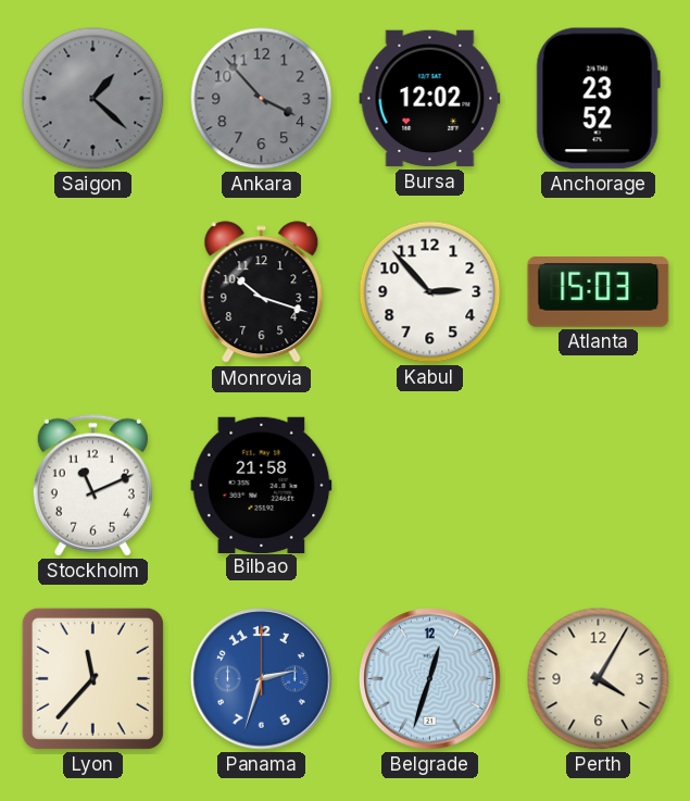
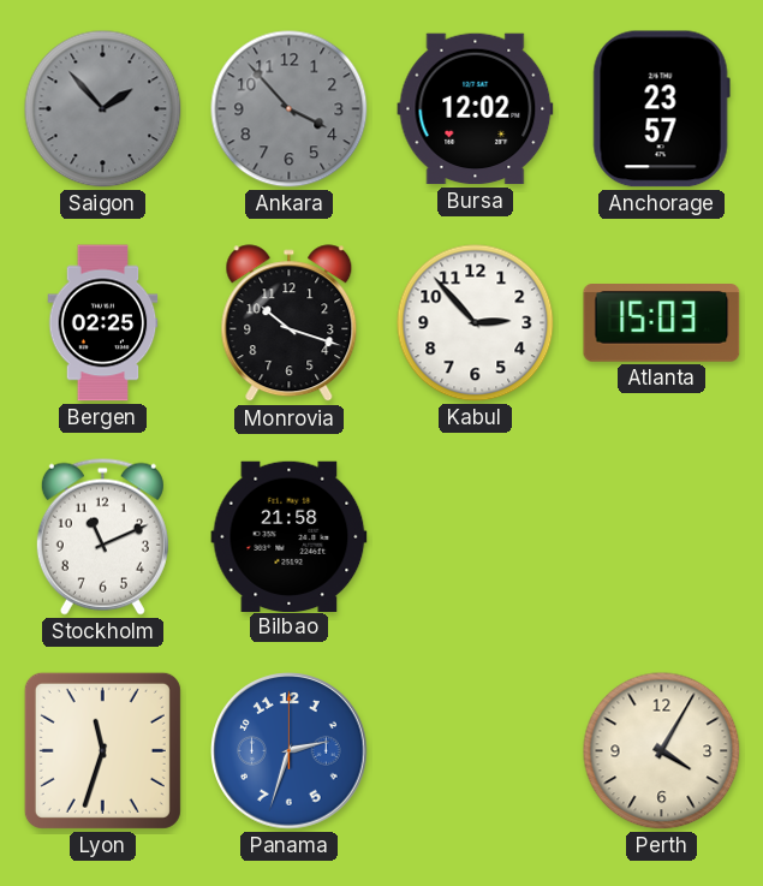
Saigon: 1:22 -> 1:53
Anchorage: 23:52 -> 23:57
Bergen: none -> 02:25
Lyon: 11:37 -> 11:33
Belgrade: 12:33 -> none
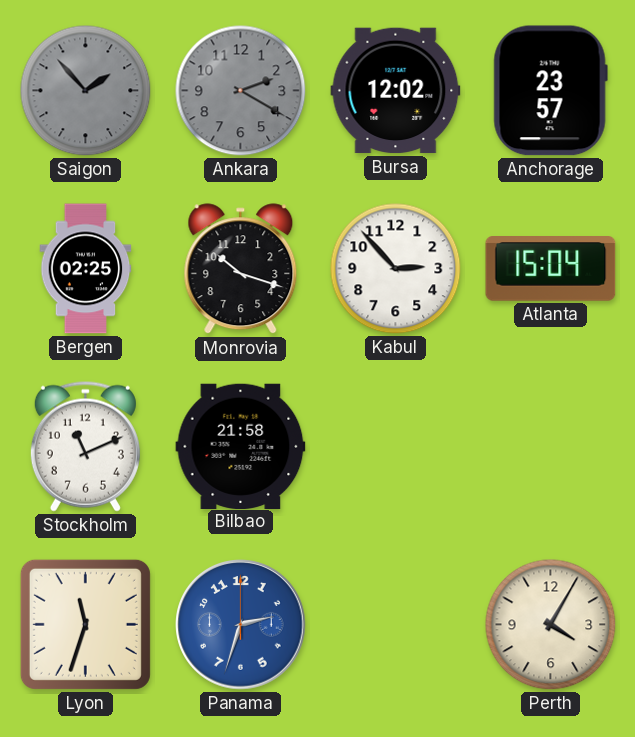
Ankara: 3:53 -> 2:20
Atlanta: 15:03 -> 15:04
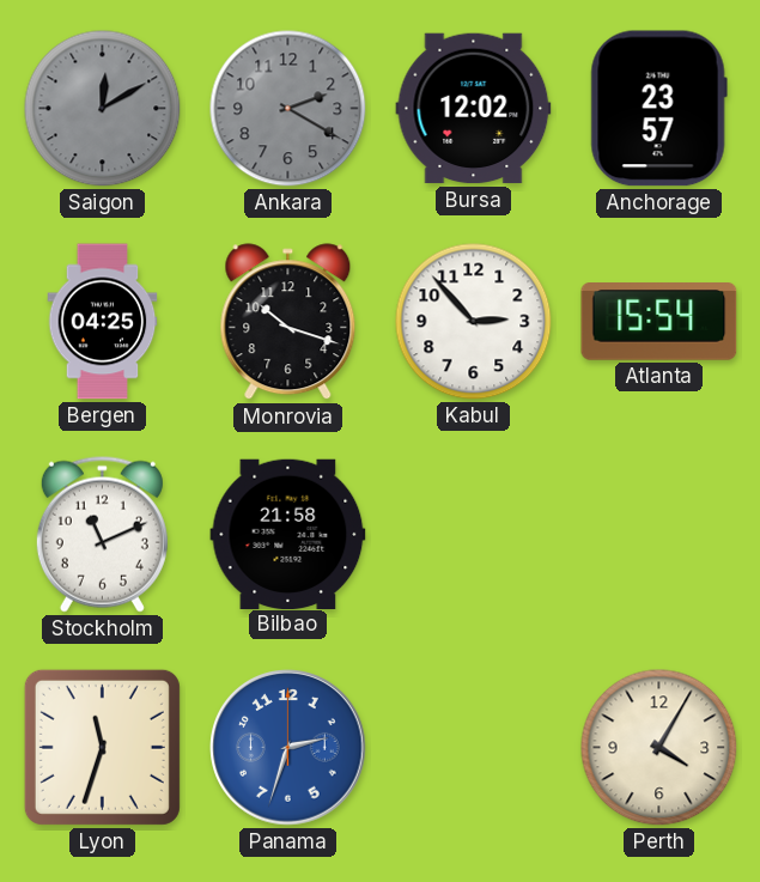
Saigon: 1:53 -> 12:10
Bergen: 02:25 -> 04:25
Atlanta: 15:04 -> 15:54
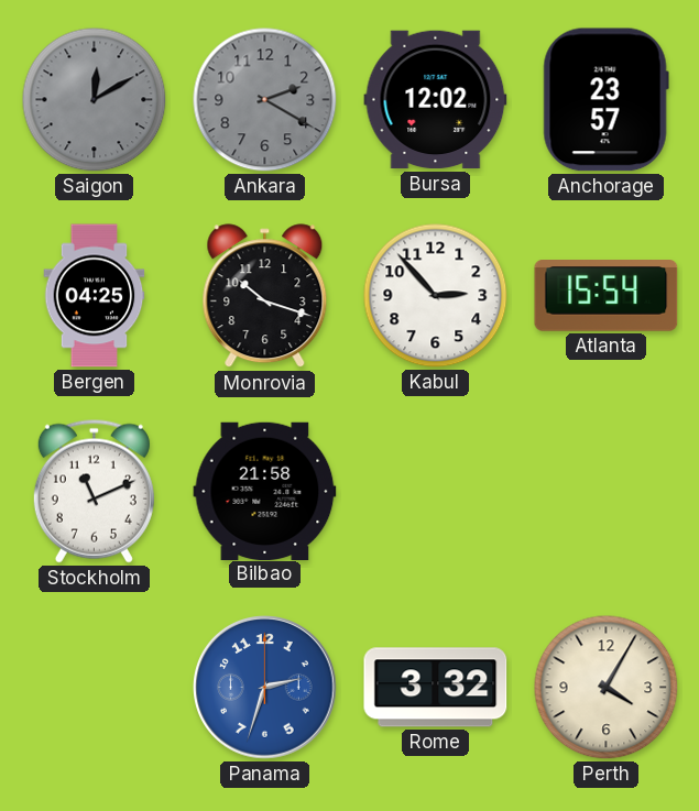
Lyon: 11:33 -> none
Rome: none -> 3:32
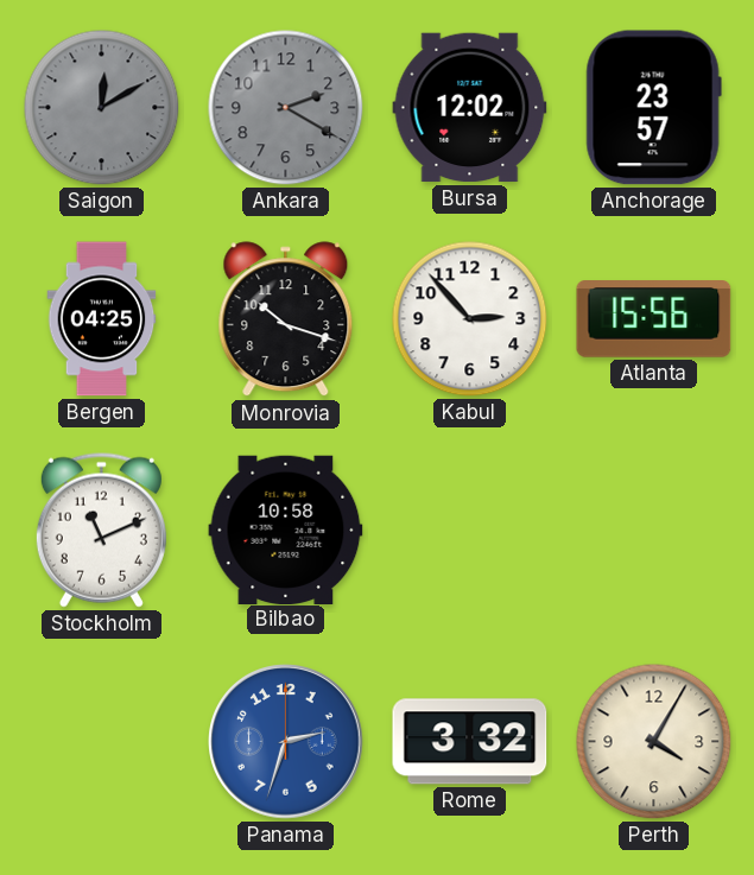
Atlanta: 15:54 -> 15:56
Bilbao: 21:58 -> 10:58
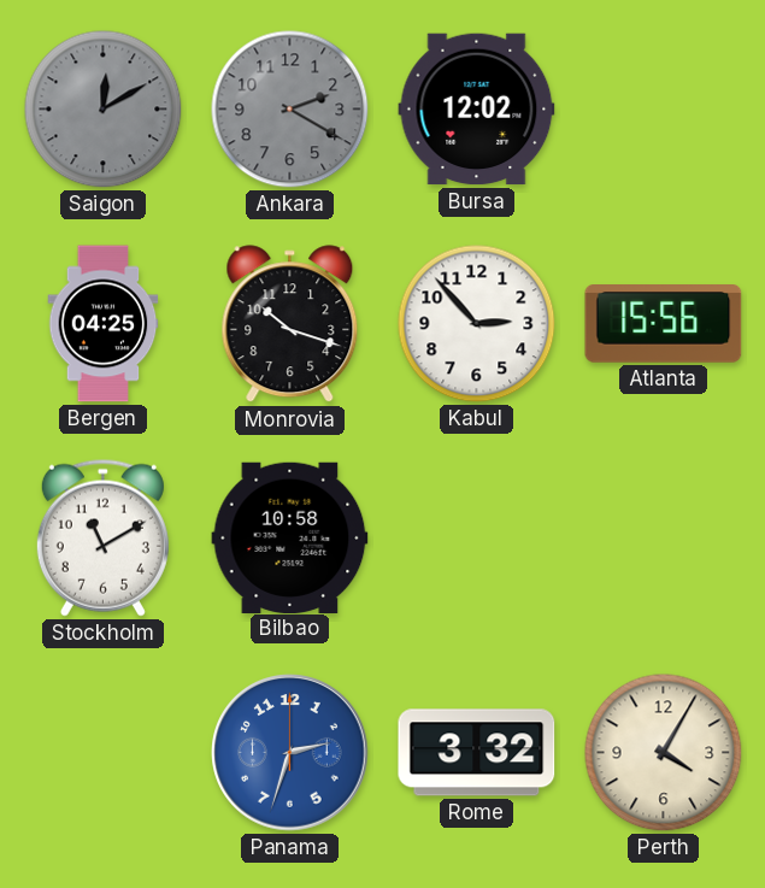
Anchorage: 23:57 -> none
Stockholm: 11:11 -> 11:10
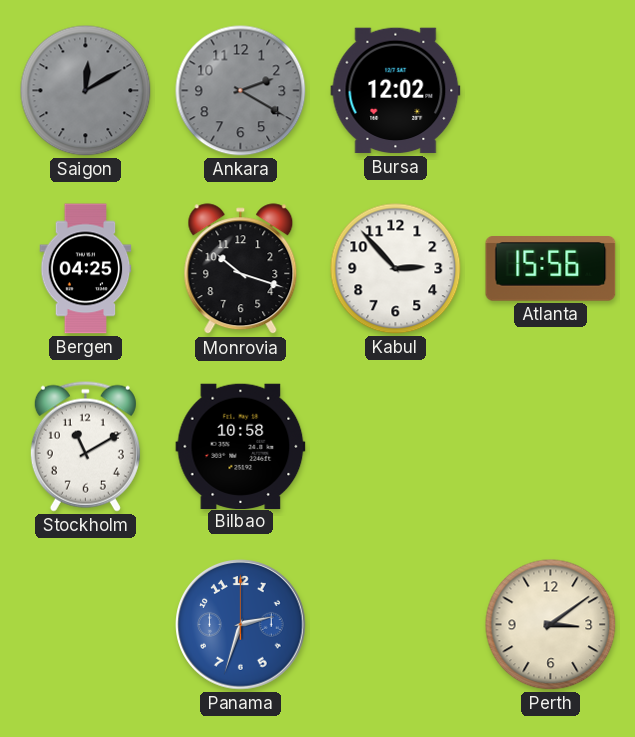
Rome: 3:32 -> none
Perth: 4:05 -> 3:09
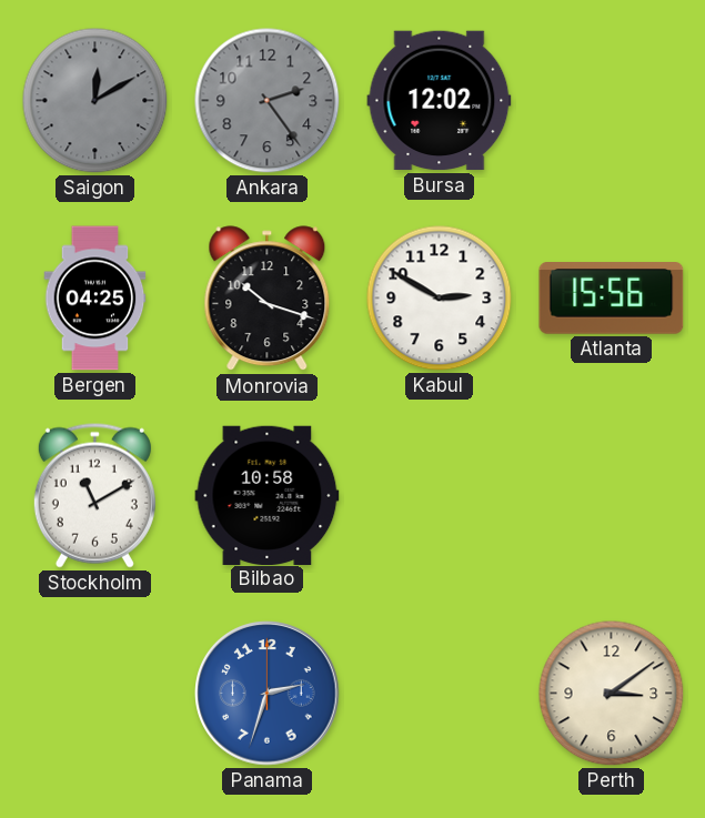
Ankara: 2:20 -> 2:24
Kabul: 2:53 -> 2:50
